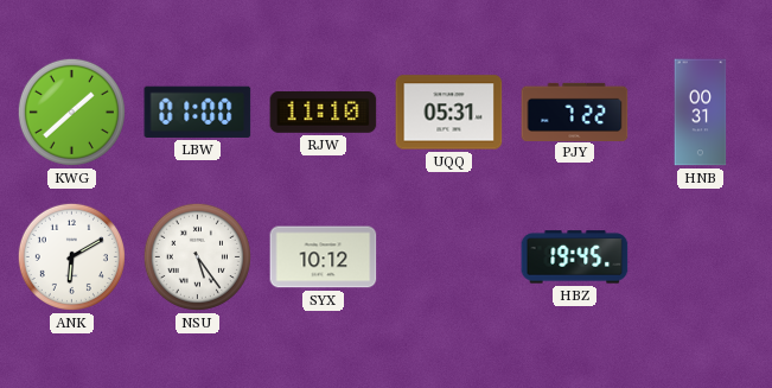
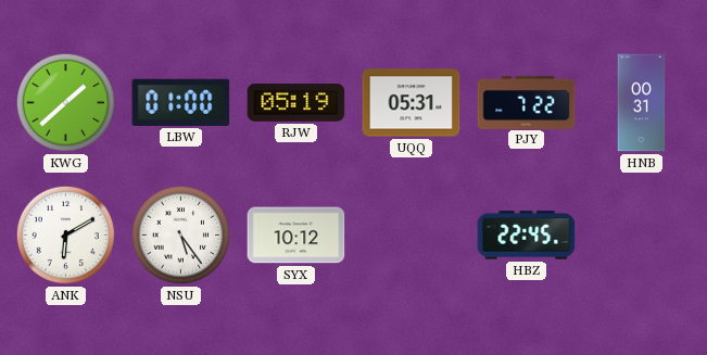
RJW: 11:10 -> 05:19
HBZ: 19:45 -> 22:45
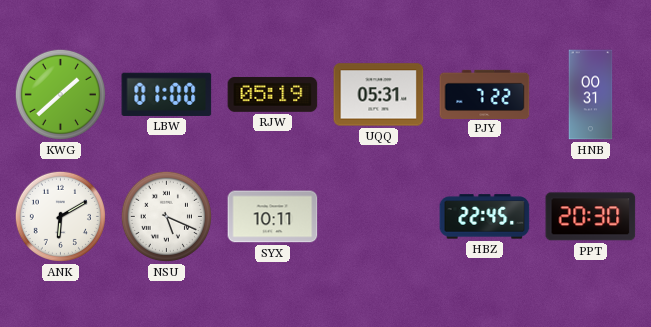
NSU: 5:24 -> 5:19
SYX: 10:12 -> 10:11
PPT: none -> 20:30
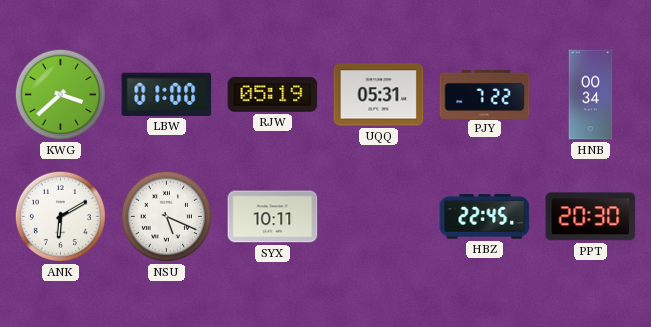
KWG: 1:38 -> 3:38
HNB: 00:31 -> 00:34
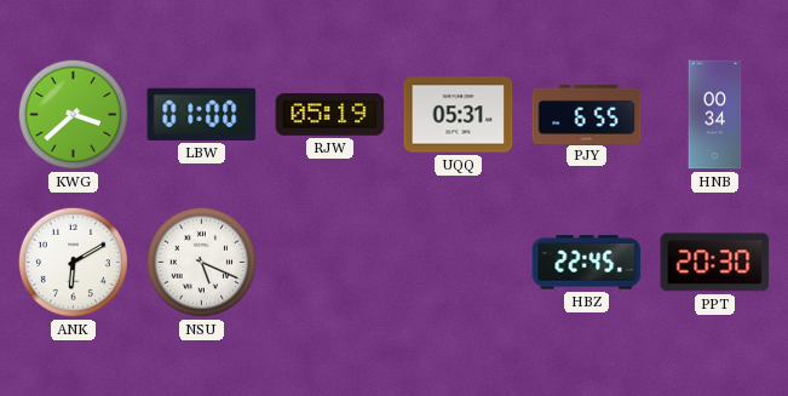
PJY: 7:22 -> 6:55
SYX: 10:11 -> none
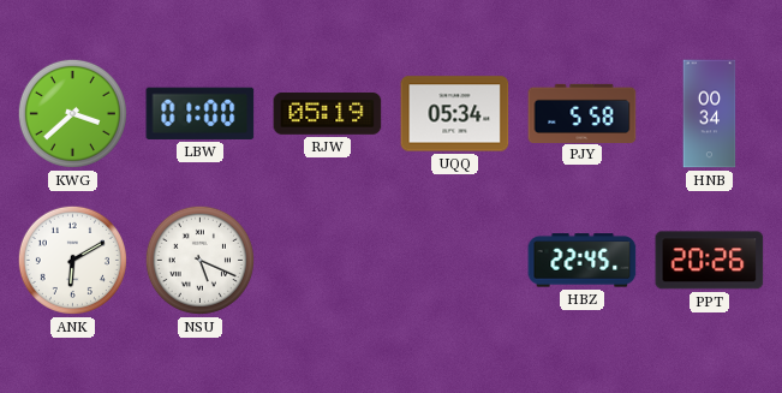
UQQ: 05:31 -> 05:34
PJY: 6:55 -> 5:58
PPT: 20:30 -> 20:26
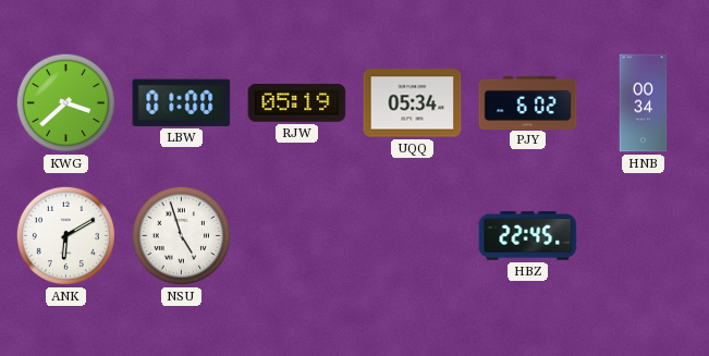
PJY: 5:58 -> 6:02
NSU: 5:19 -> 4:57
PPT: 20:26 -> none
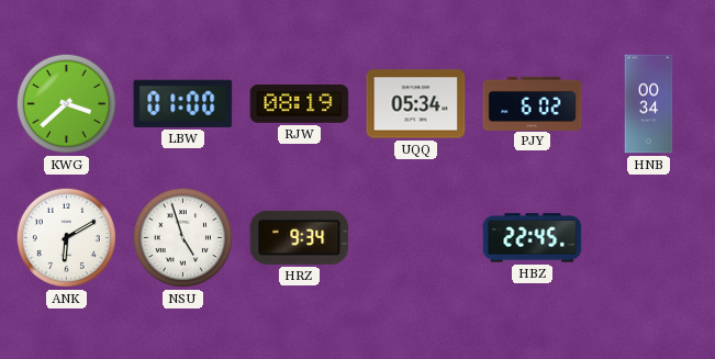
RJW: 05:19 -> 08:19
HRZ: none -> 9:34
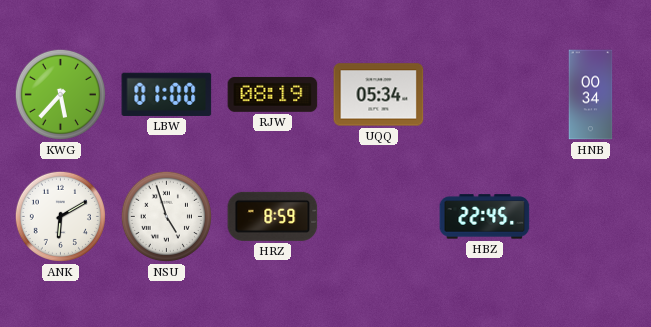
KWG: 3:38 -> 5:37
PJY: 6:02 -> none
HRZ: 9:34 -> 8:59
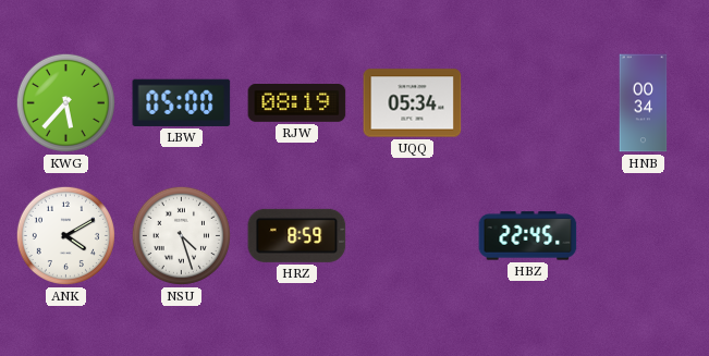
LBW: 01:00 -> 05:00
ANK: 6:10 -> 4:10
NSU: 4:57 -> 4:27
